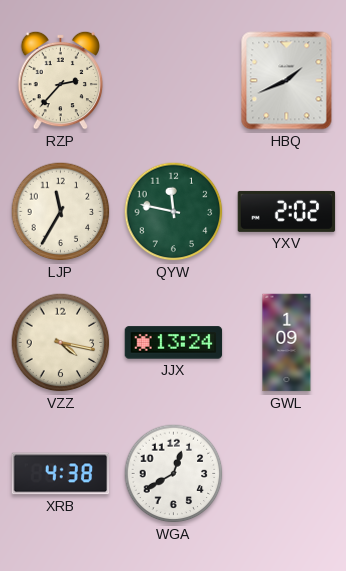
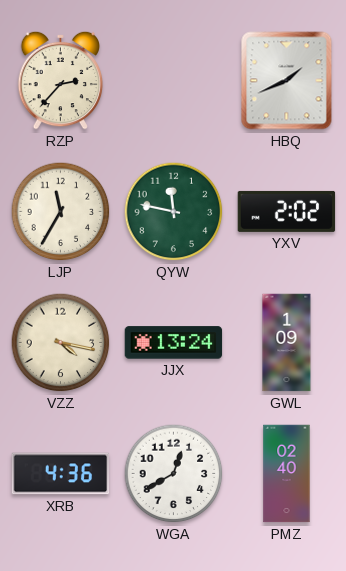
XRB: 4:38 -> 4:36
PMZ: none -> 02:40
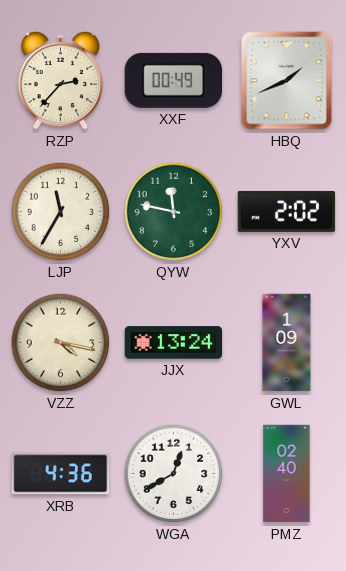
XXF: none -> 00:49
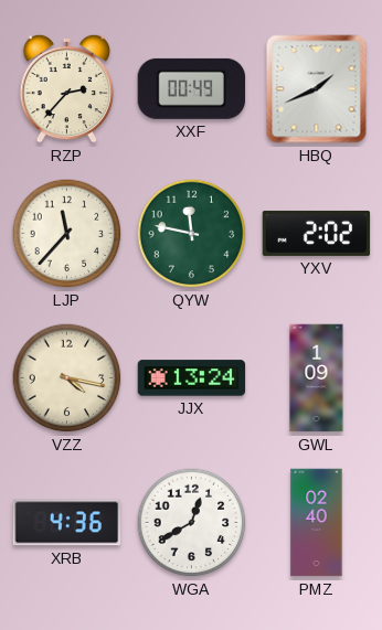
LJP: 11:35 -> 11:37
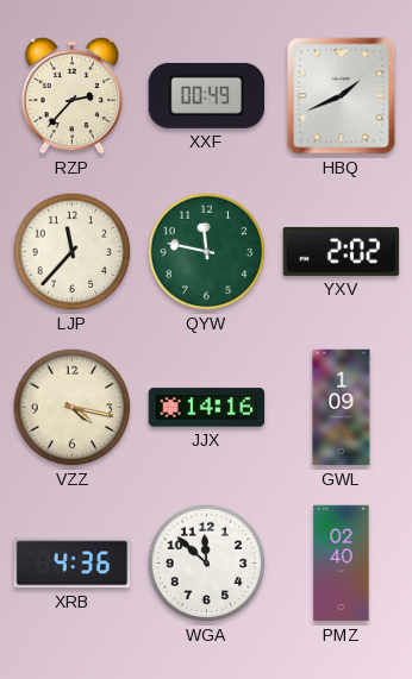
JJX: 13:24 -> 14:16
WGA: 12:40 -> 11:52
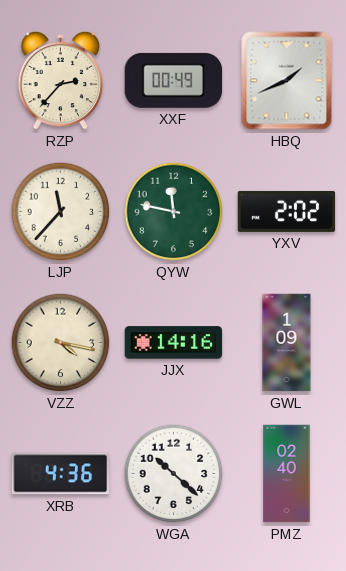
WGA: 11:52 -> 10:22
